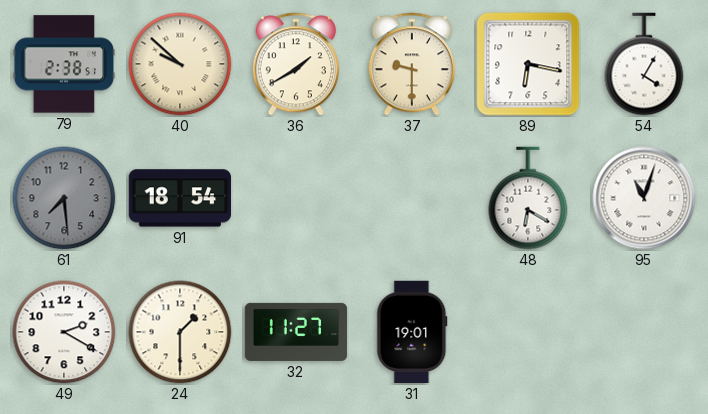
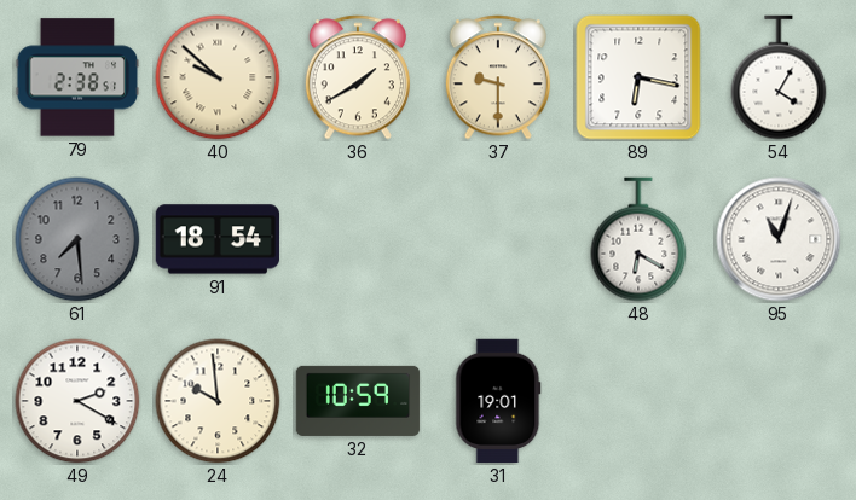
24: 1:30 -> 9:59
32: 11:27 -> 10:59
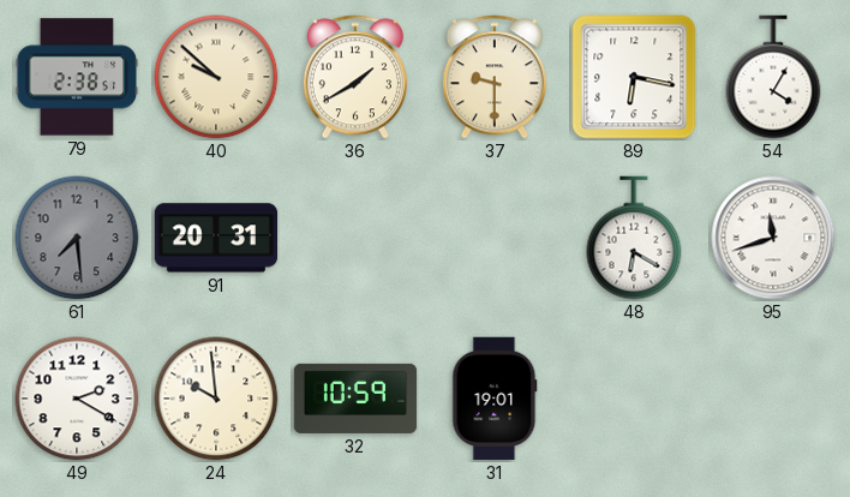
91: 18:54 -> 20:31
95: 11:03 -> 11:42
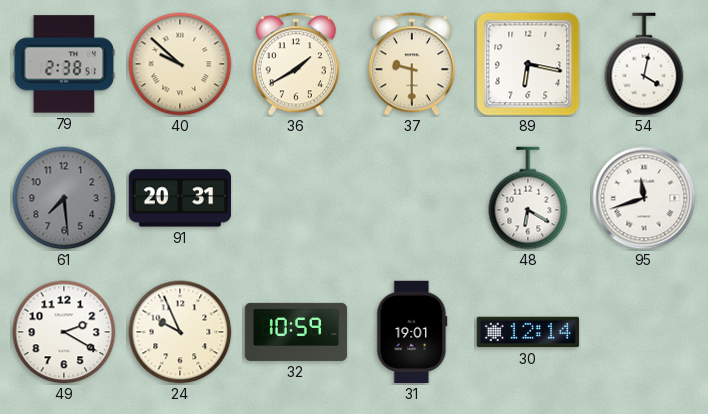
54: 4:05 -> 4:02
24: 9:59 -> 9:56
30: none -> 12:14
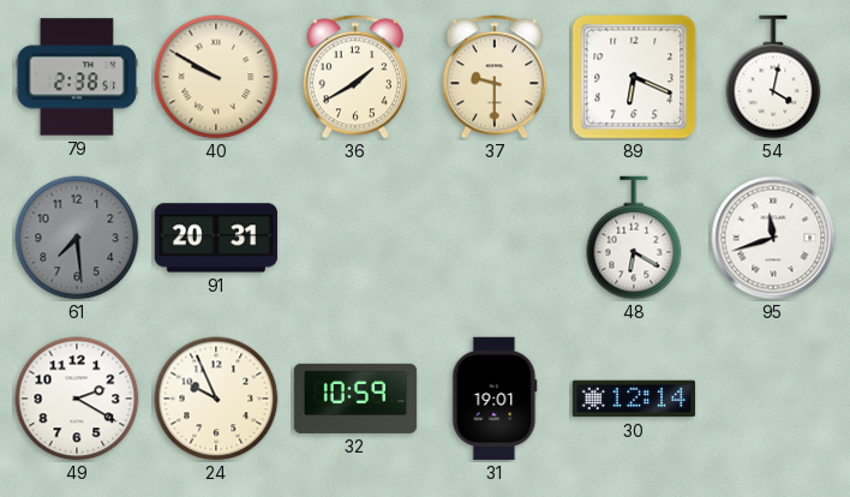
40: 9:52 -> 9:50
89: 6:17 -> 6:19
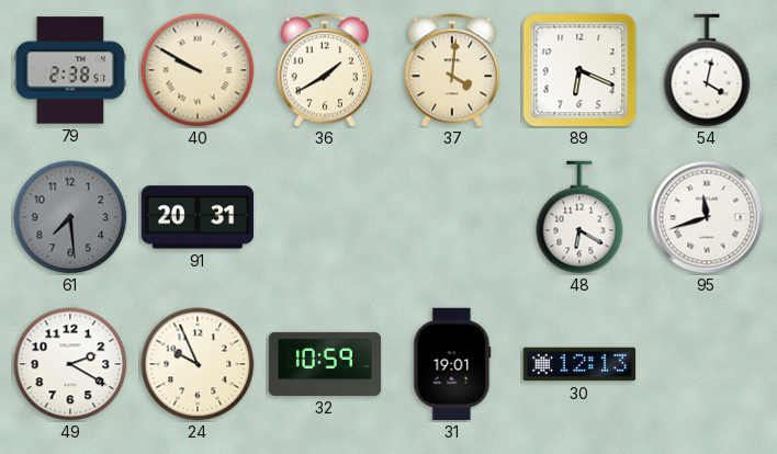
37: 9:30 -> 4:01
30: 12:14 -> 12:13
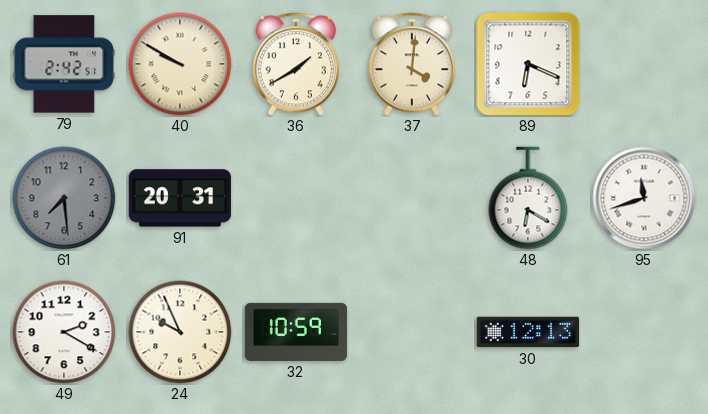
79: 2:38 -> 2:42
54: 4:02 -> none
31: 19:01 -> none
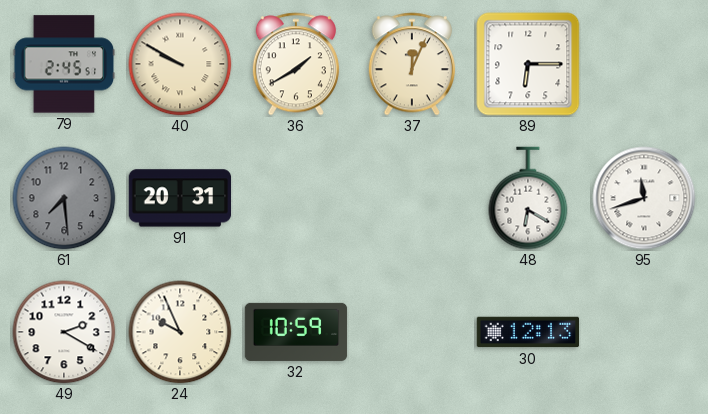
79: 2:42 -> 2:45
37: 4:01 -> 12:04
89: 6:19 -> 6:15
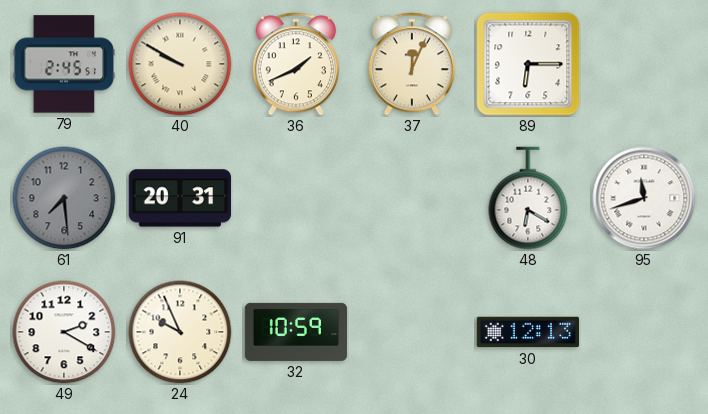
36: 1:40 -> 1:41
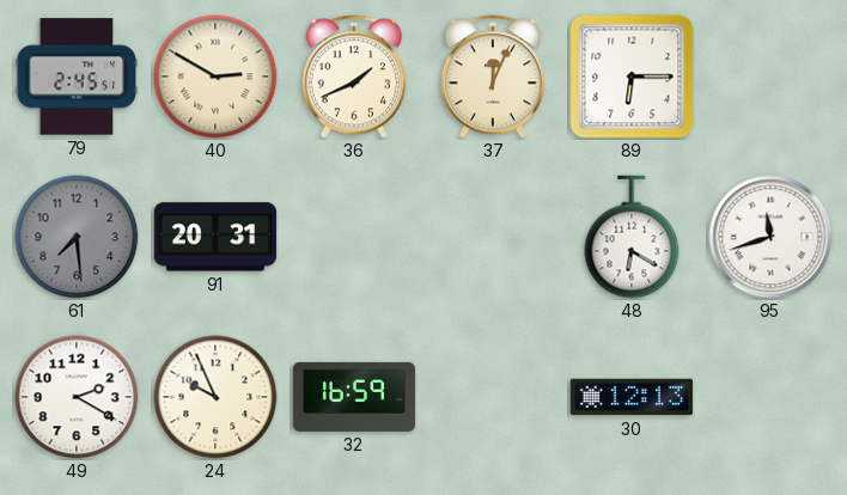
40: 9:50 -> 2:50
32: 10:59 -> 16:59
